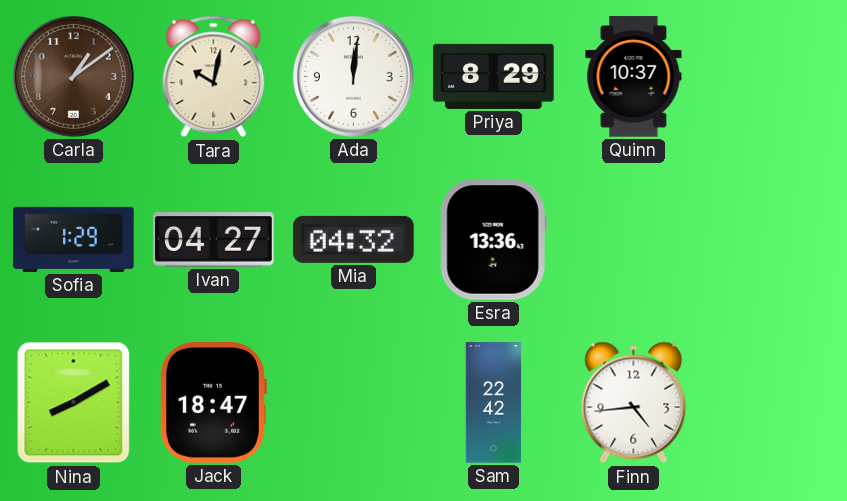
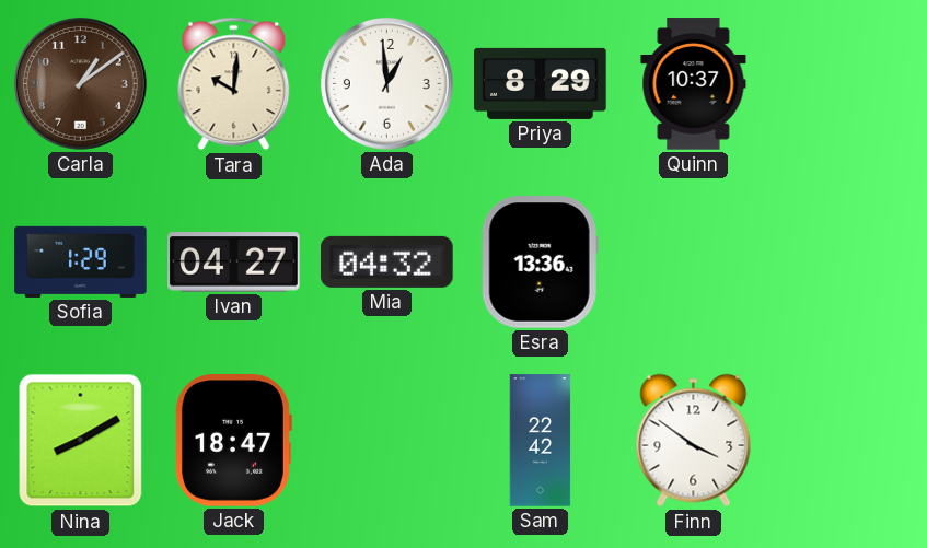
Tara: 10:02 -> 10:01
Ada: 12:01 -> 12:59
Finn: 4:44 -> 3:51
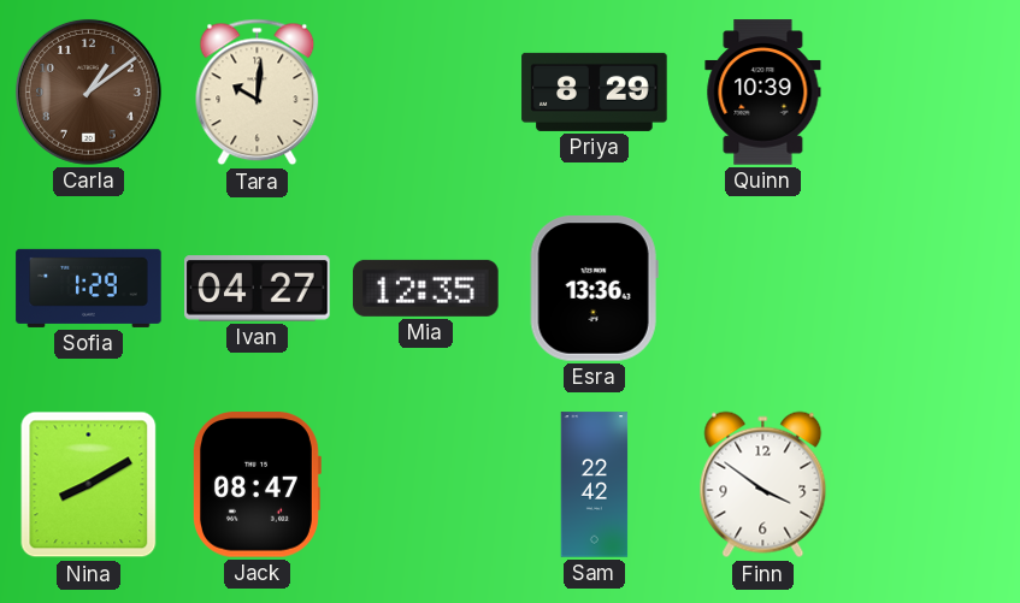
Ada: 12:59 -> none
Quinn: 10:37 -> 10:39
Mia: 04:32 -> 12:35
Jack: 18:47 -> 08:47
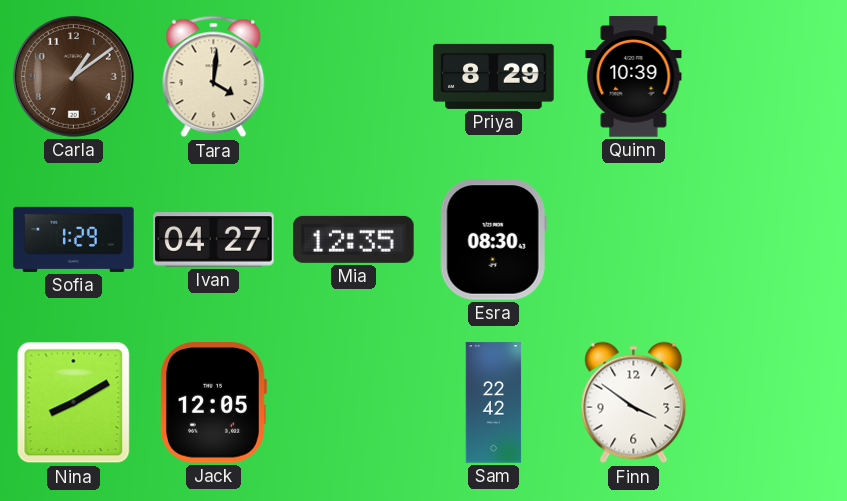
Tara: 10:01 -> 4:01
Esra: 13:36 -> 08:30
Jack: 08:47 -> 12:05
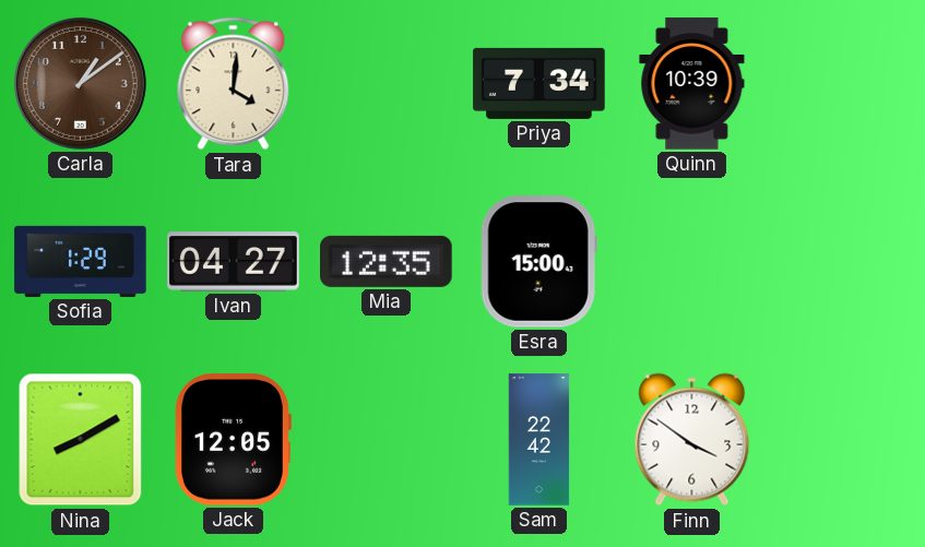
Priya: 8:29 -> 7:34
Esra: 08:30 -> 15:00
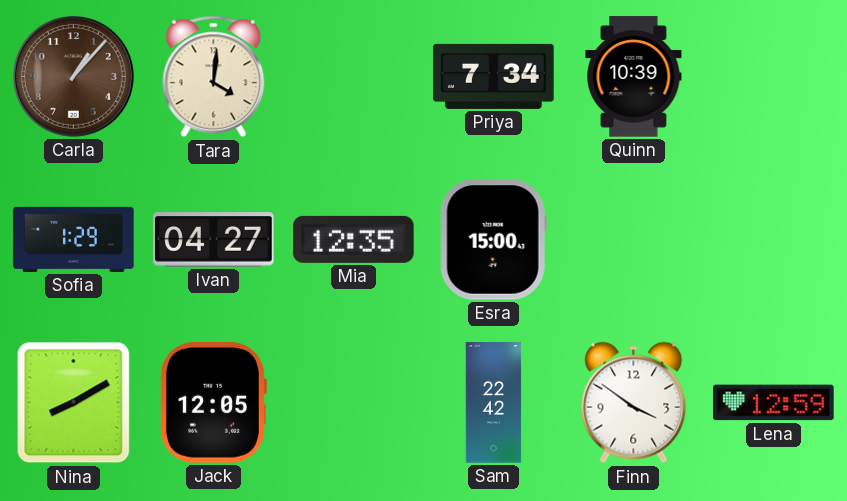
Carla: 1:09 -> 1:07
Lena: none -> 12:59
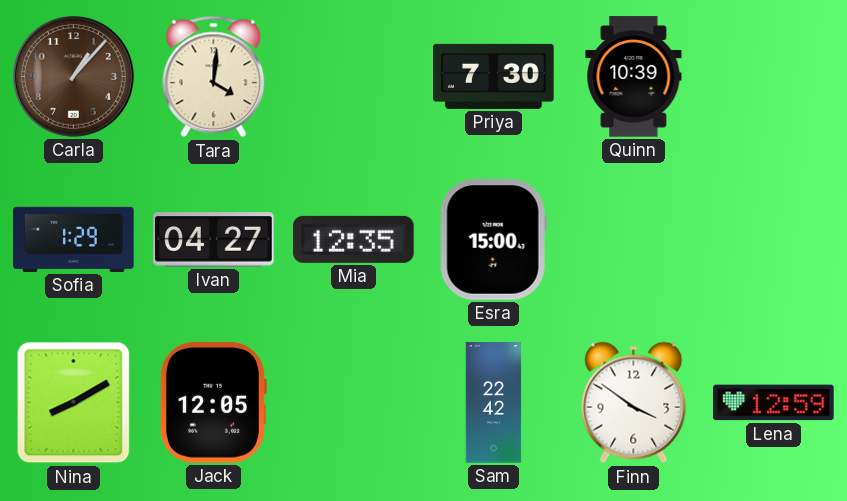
Priya: 7:34 -> 7:30
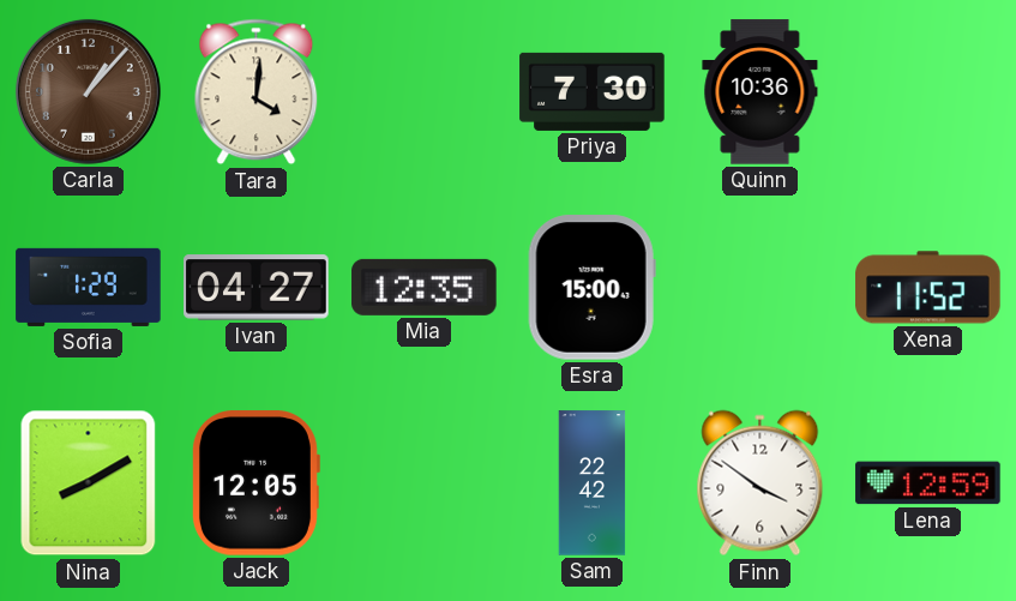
Quinn: 10:39 -> 10:36
Xena: none -> 11:52
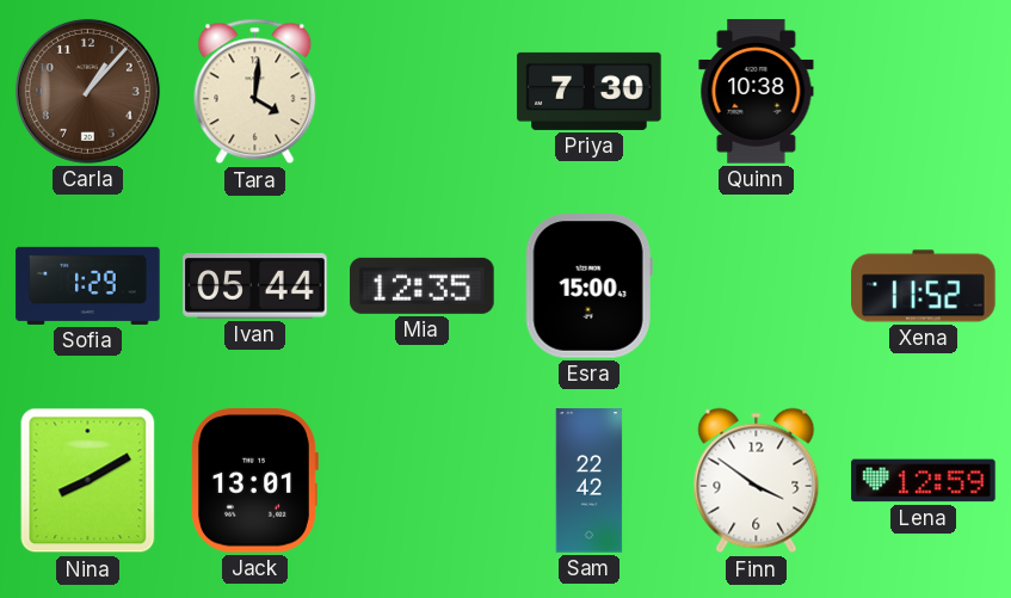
Quinn: 10:36 -> 10:38
Ivan: 04:27 -> 05:44
Jack: 12:05 -> 13:01
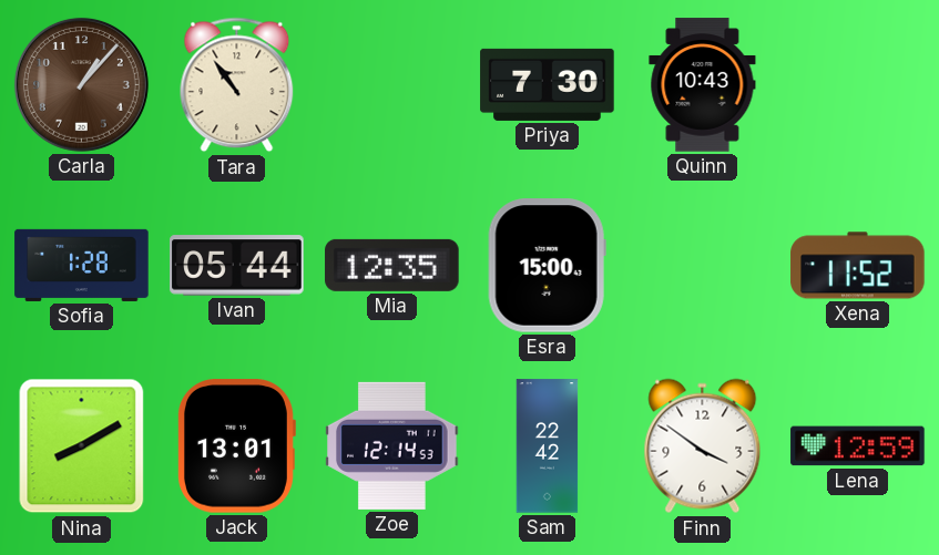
Tara: 4:01 -> 10:54
Quinn: 10:38 -> 10:43
Sofia: 1:29 -> 1:28
Zoe: none -> 12:14
